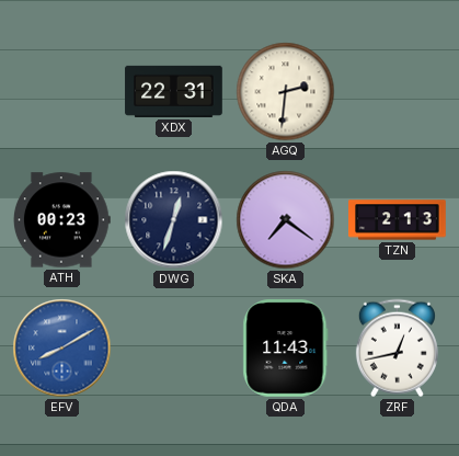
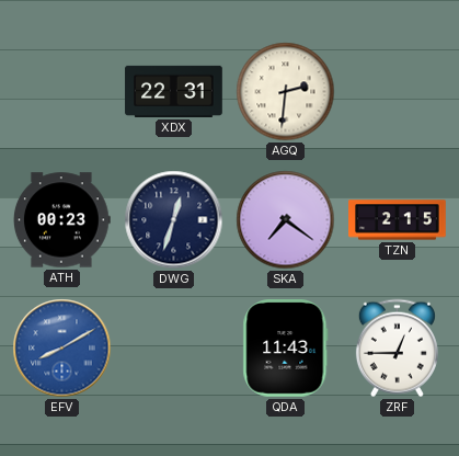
TZN: 2:13 -> 2:15
ZRF: 12:43 -> 12:45
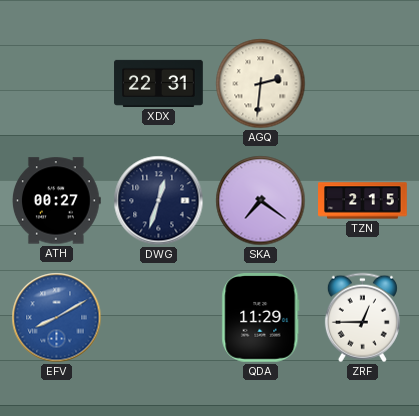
ATH: 00:23 -> 00:27
QDA: 11:43 -> 11:29
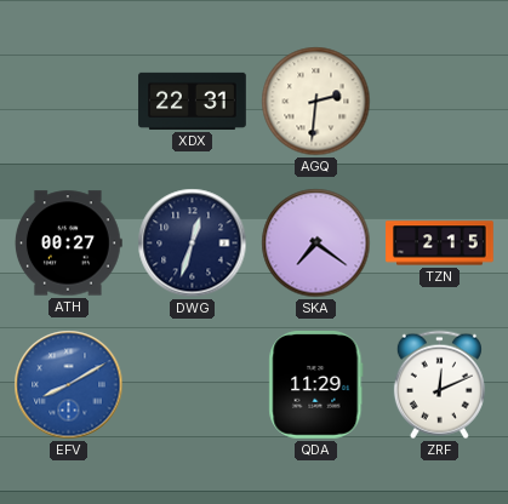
ZRF: 12:45 -> 12:11
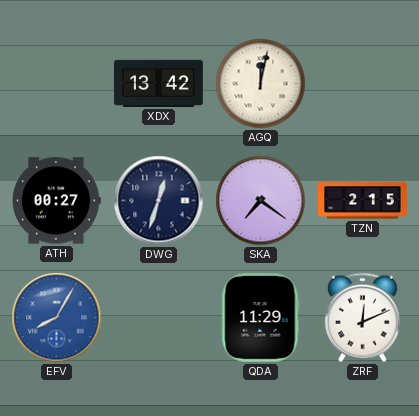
XDX: 22:31 -> 13:42
AGQ: 2:31 -> 12:02
EFV: 8:10 -> 8:05
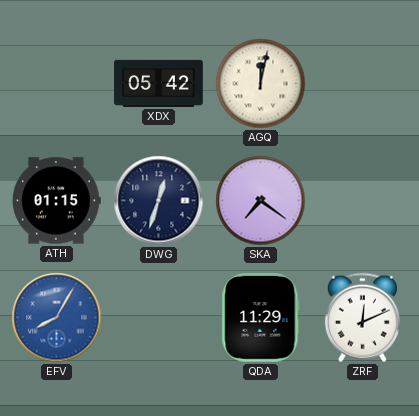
XDX: 13:42 -> 05:42
ATH: 00:27 -> 01:15
TZN: 2:15 -> none
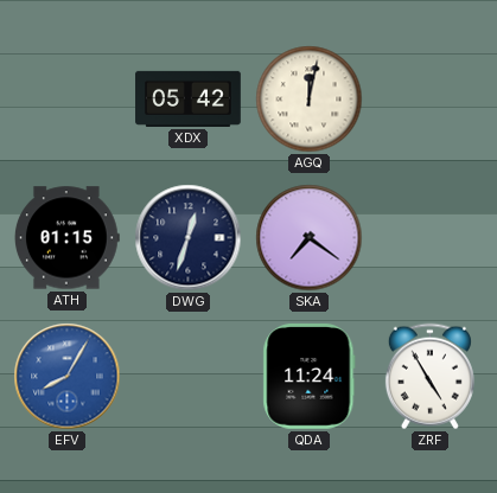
QDA: 11:29 -> 11:24
ZRF: 12:11 -> 4:55
